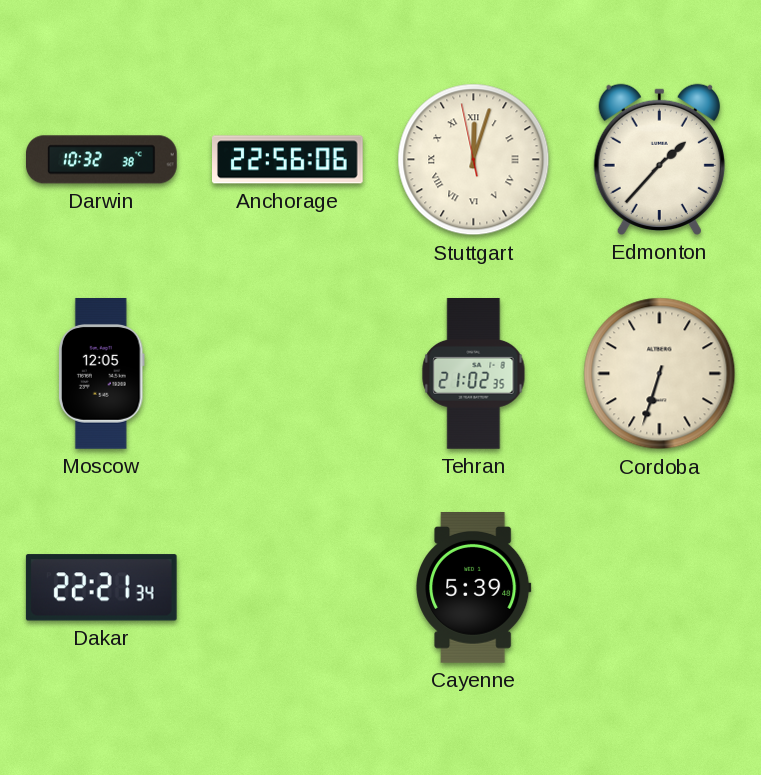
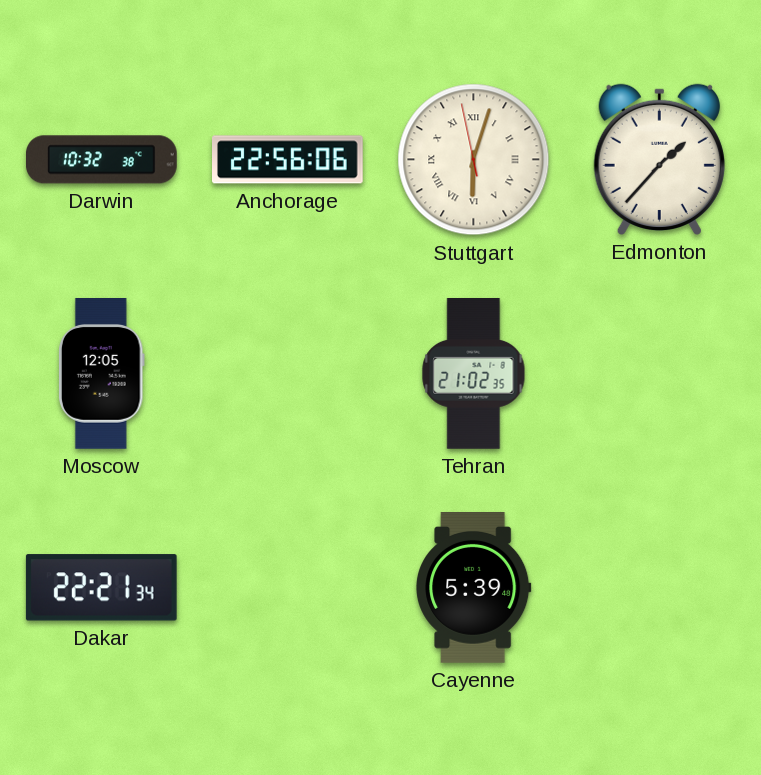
Stuttgart: 12:02 -> 6:02
Cordoba: 6:33 -> none
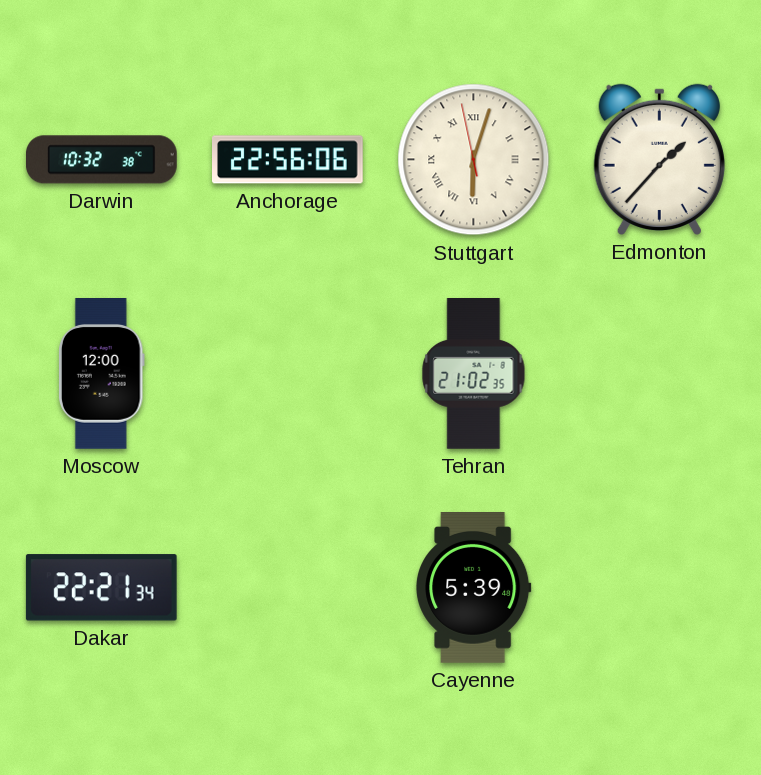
Moscow: 12:05 -> 12:00
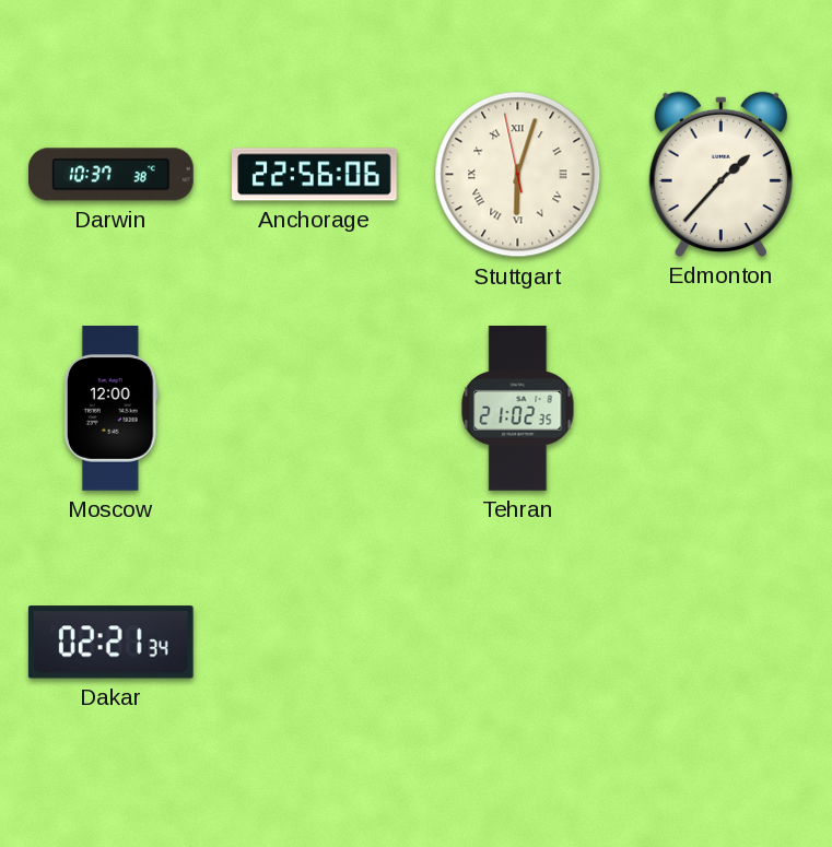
Darwin: 10:32 -> 10:37
Dakar: 22:21 -> 02:21
Cayenne: 5:39 -> none
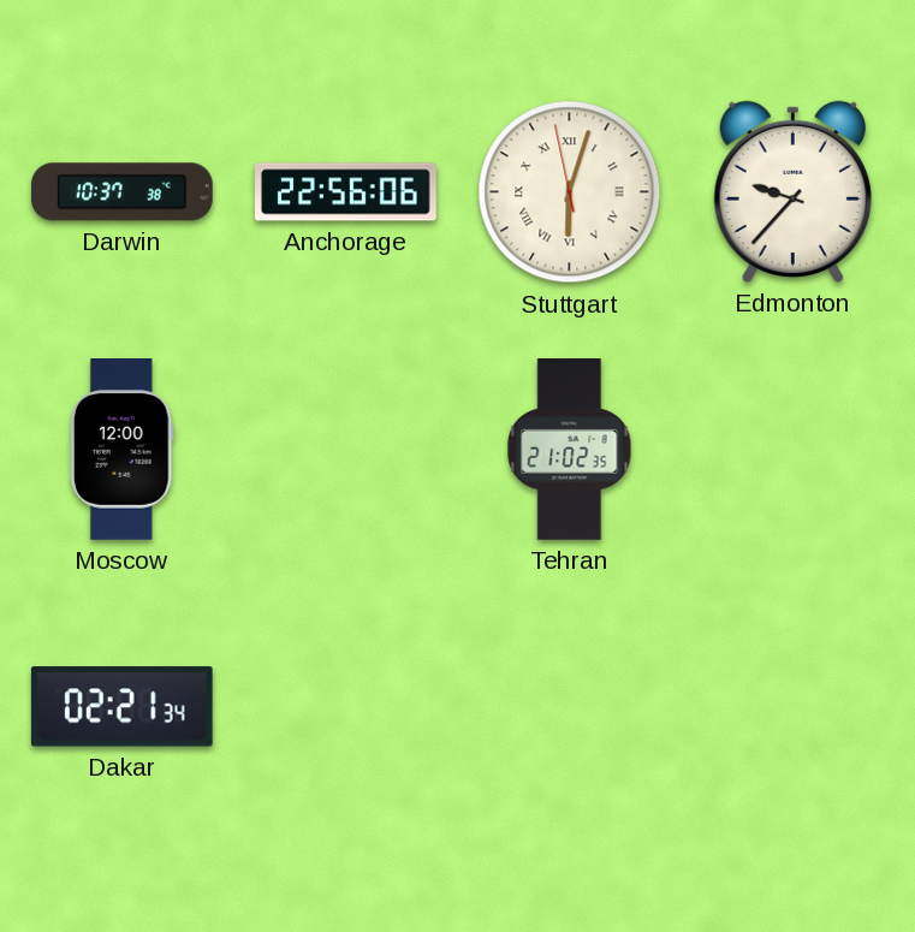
Edmonton: 1:37 -> 9:37
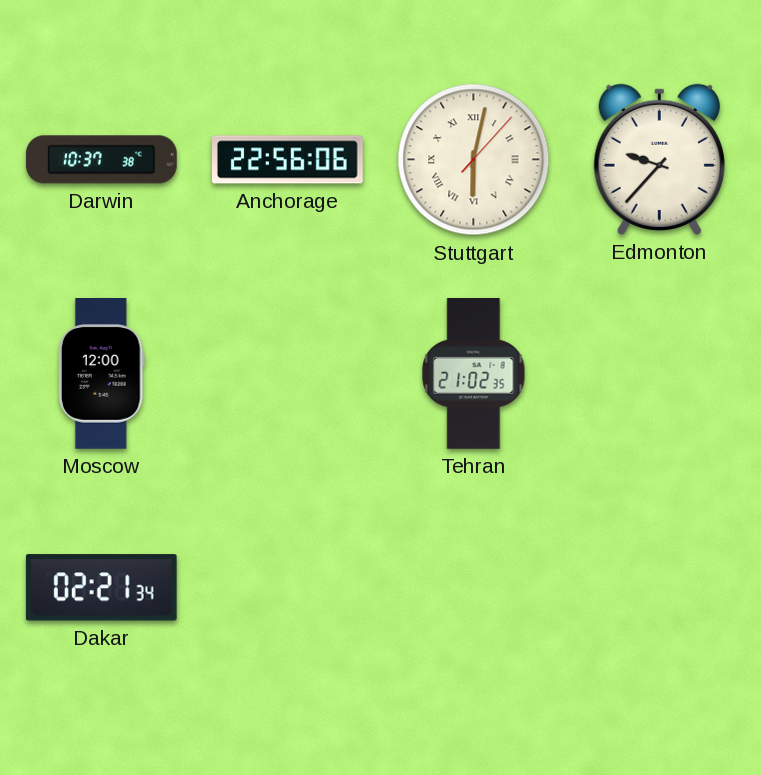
Stuttgart: 6:02:58 -> 6:02:07
